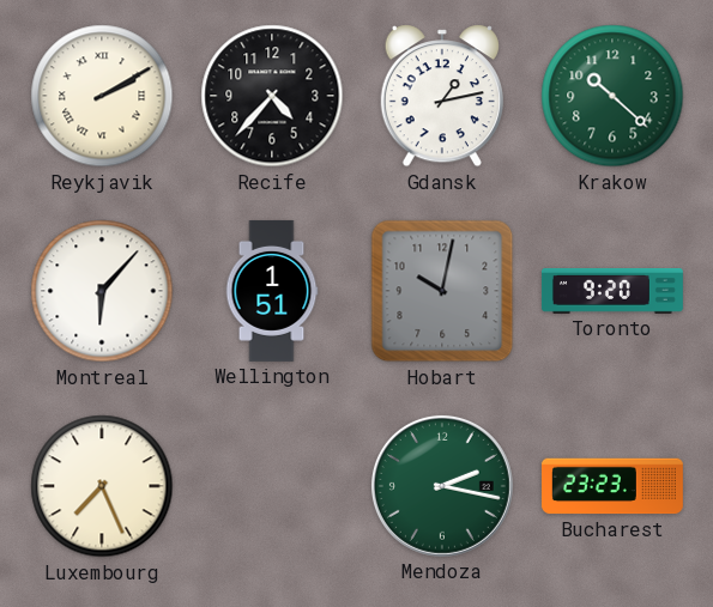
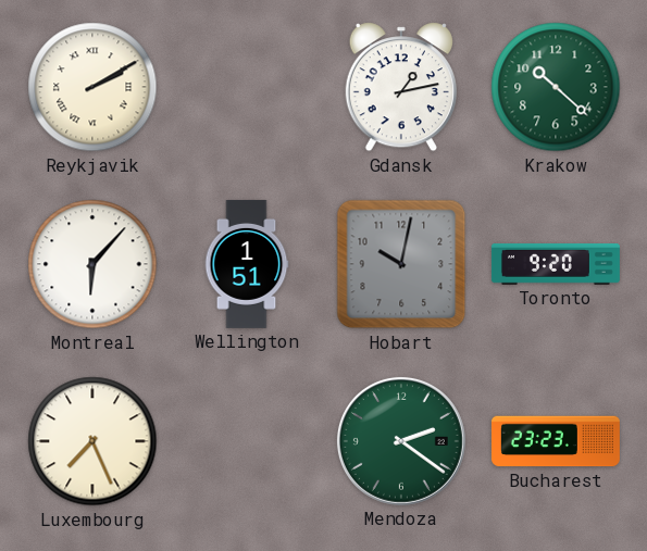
Recife: 4:37 -> none
Mendoza: 2:17 -> 2:21
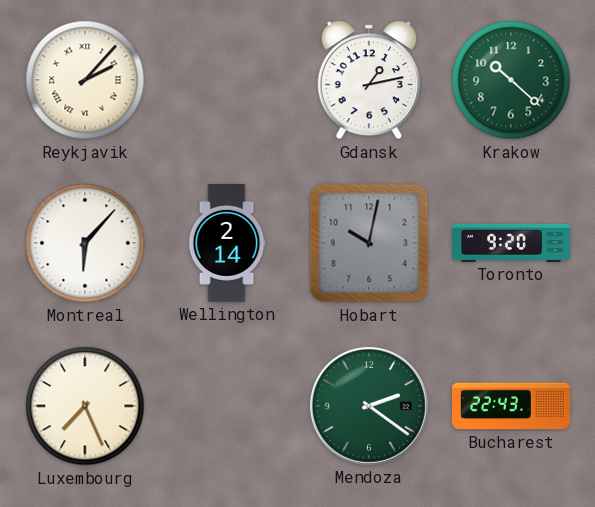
Reykjavik: 2:10 -> 2:07
Wellington: 1:51 -> 2:14
Bucharest: 23:23 -> 22:43
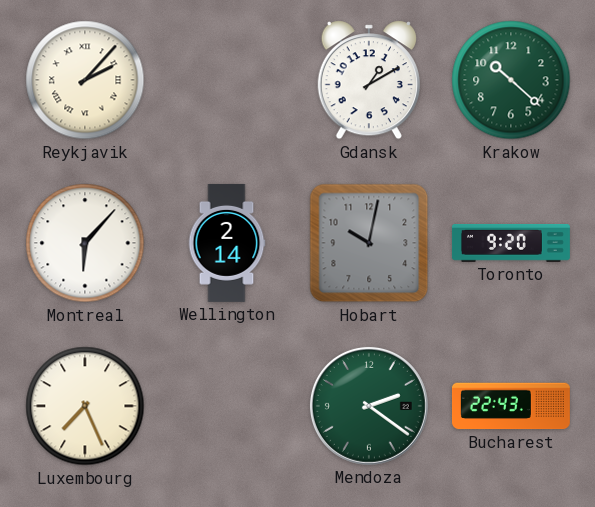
Gdansk: 1:13 -> 1:10
